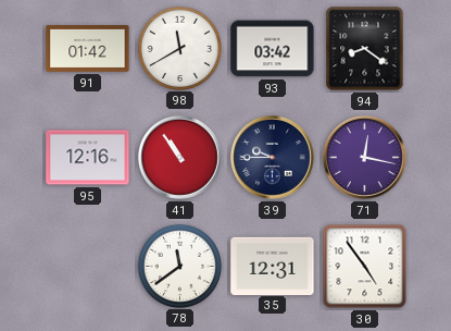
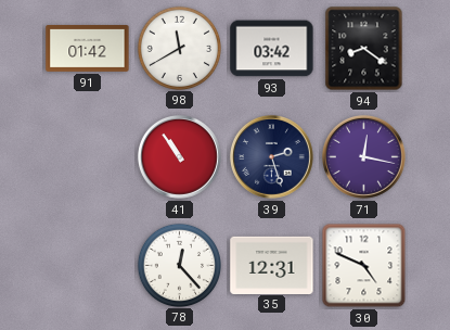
95: 12:16 -> none
39: 9:45 -> 2:27
78: 11:39 -> 12:23
30: 4:54 -> 4:49
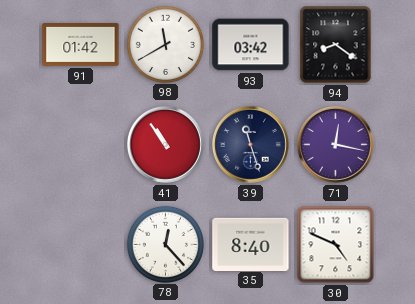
39: 2:27 -> 11:27
35: 12:31 -> 8:40
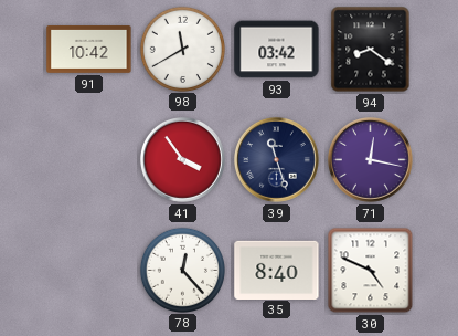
91: 01:42 -> 10:42
41: 10:54 -> 3:54
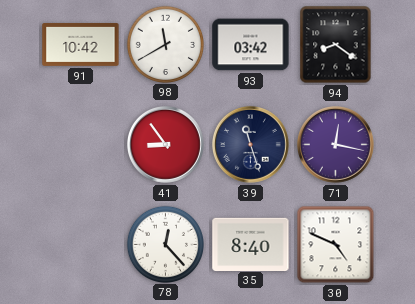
41: 3:54 -> 8:54
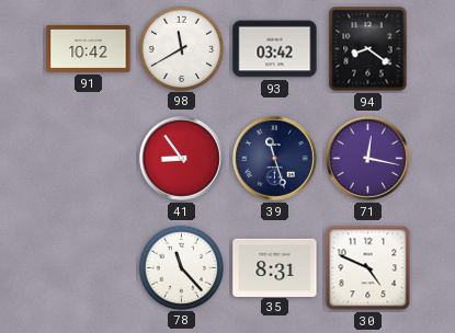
78: 12:23 -> 11:23
35: 8:40 -> 8:31
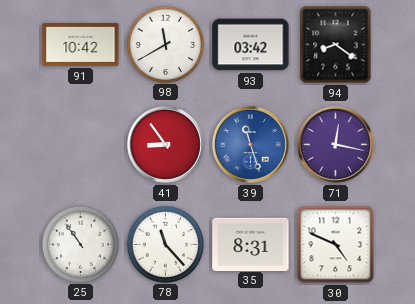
39 dial: navy -> blue
25: none -> 10:54
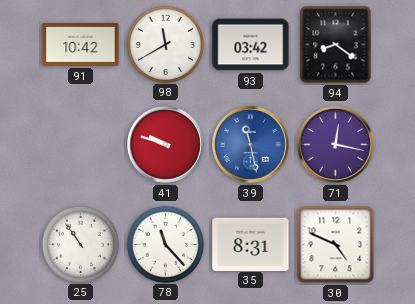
41: 8:54 -> 9:48
39: 11:27 -> 11:28
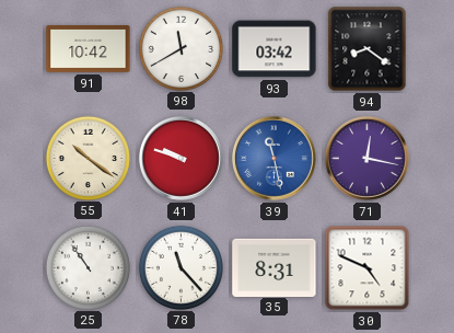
55: none -> 10:21
